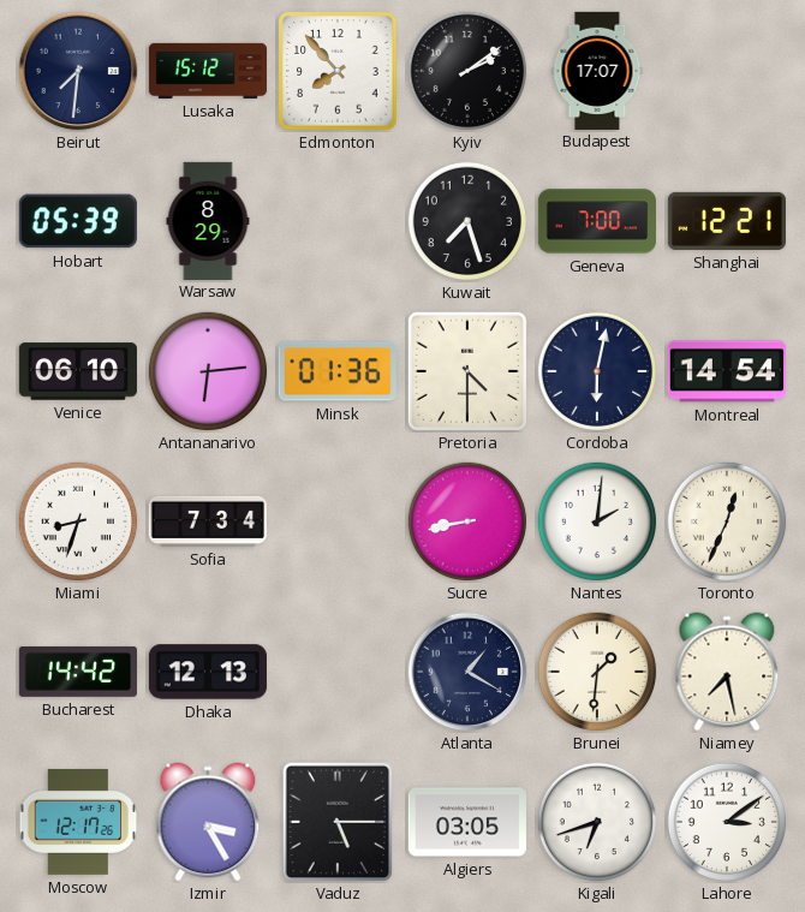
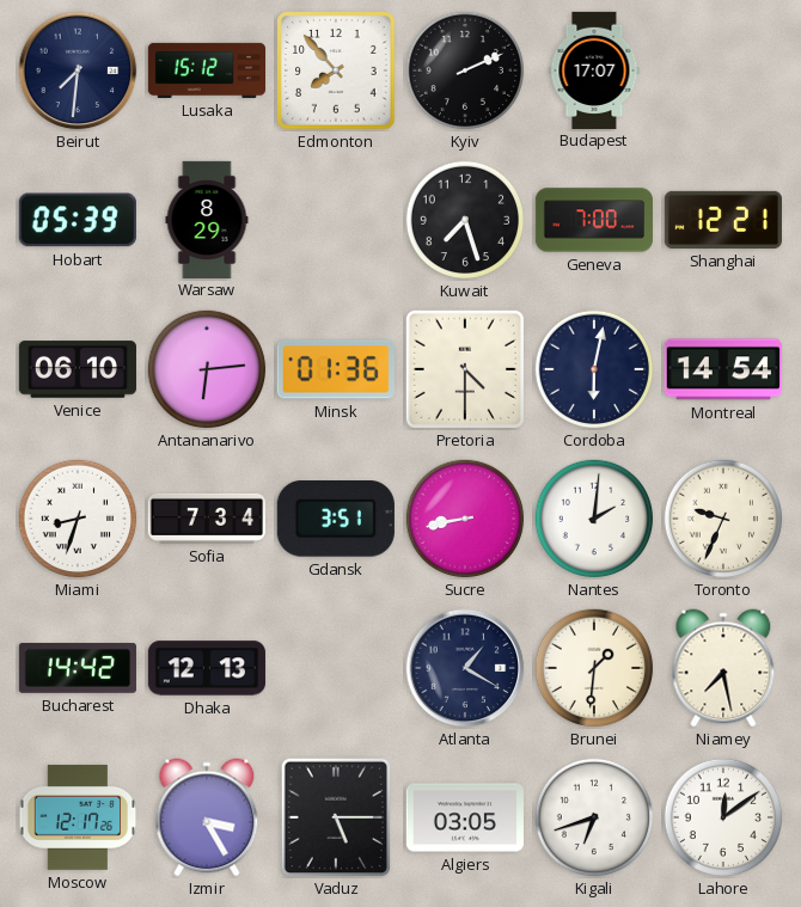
Kyiv: 2:09 -> 2:11
Gdansk: none -> 3:51
Toronto: 12:34 -> 9:34
Lahore: 3:09 -> 12:09
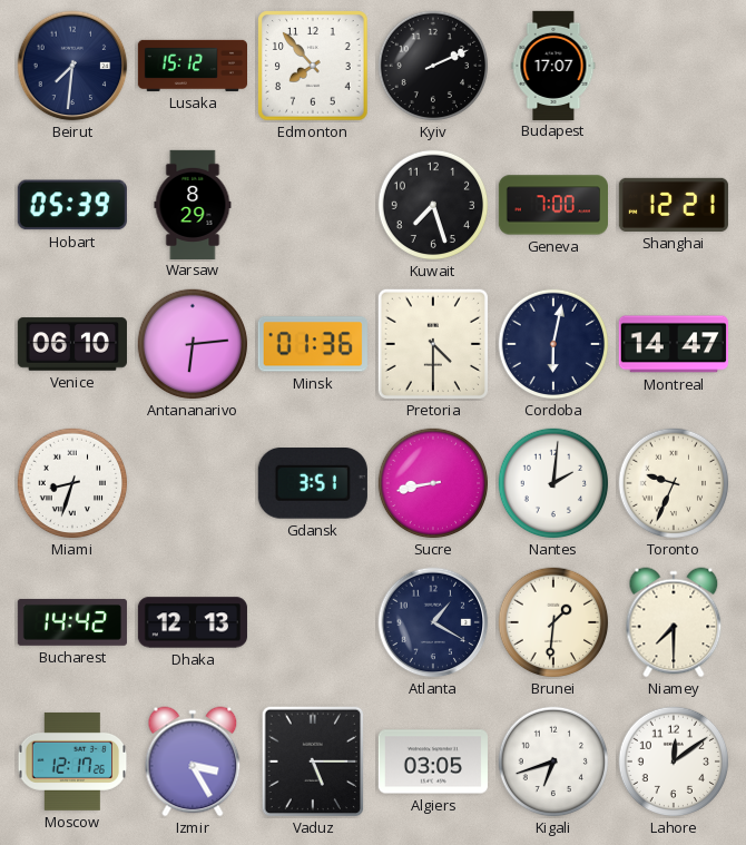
Montreal: 14:54 -> 14:47
Sofia: 7:34 -> none
Niamey: 7:28 -> 7:30
